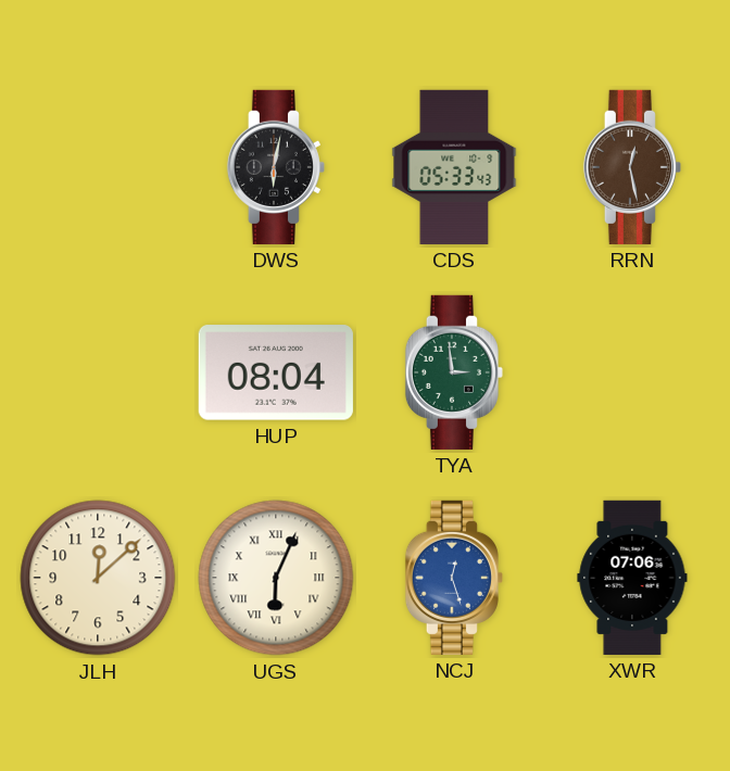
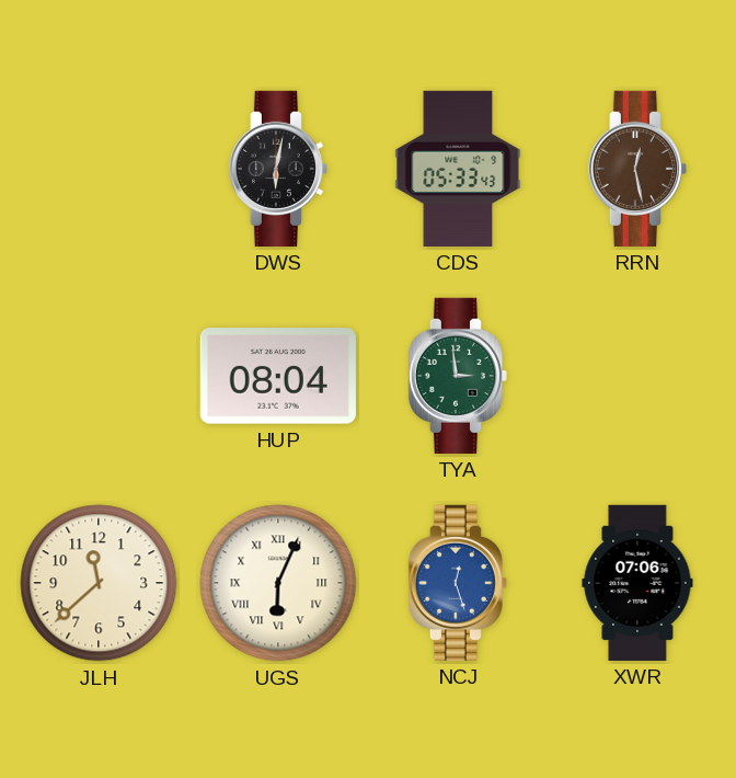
JLH: 12:08 -> 11:38
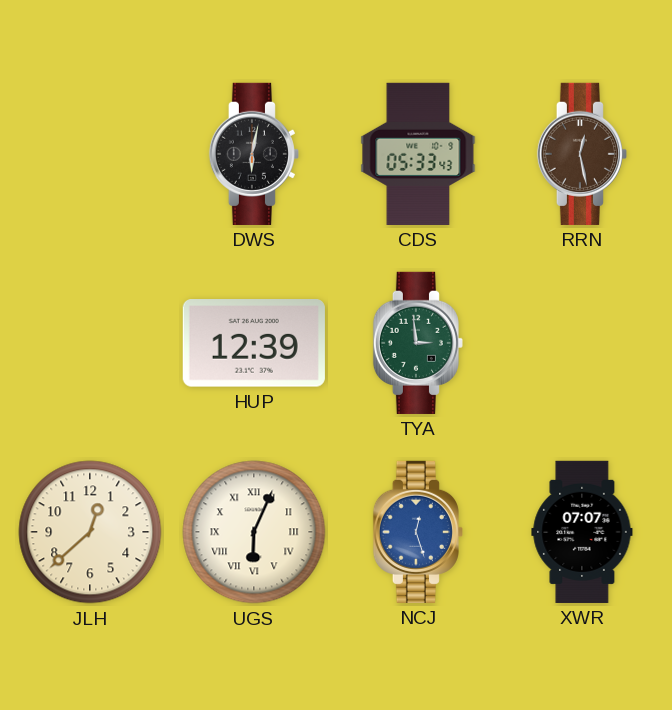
HUP: 08:04 -> 12:39
JLH: 11:38 -> 12:38
XWR: 07:06 -> 07:07
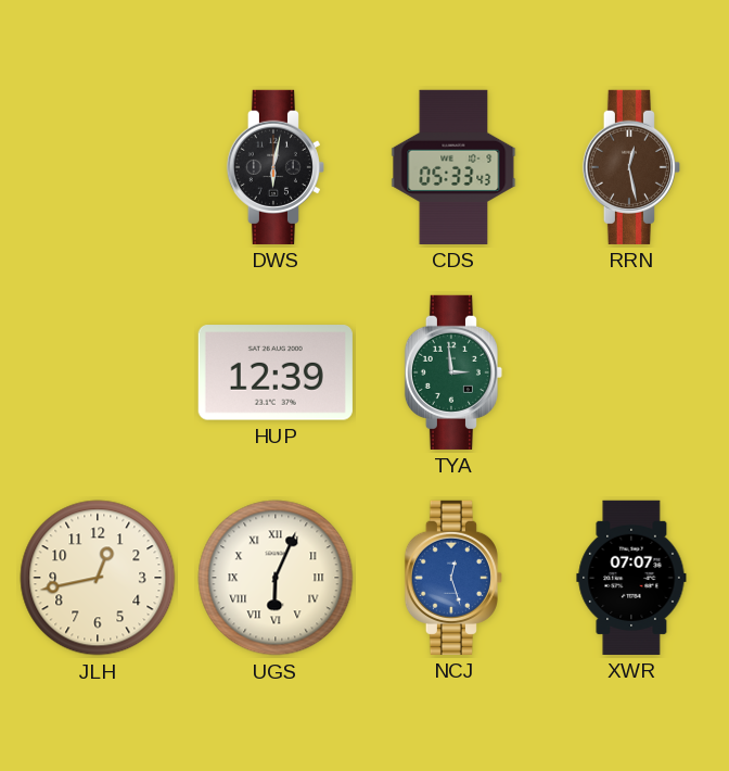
JLH: 12:38 -> 12:43
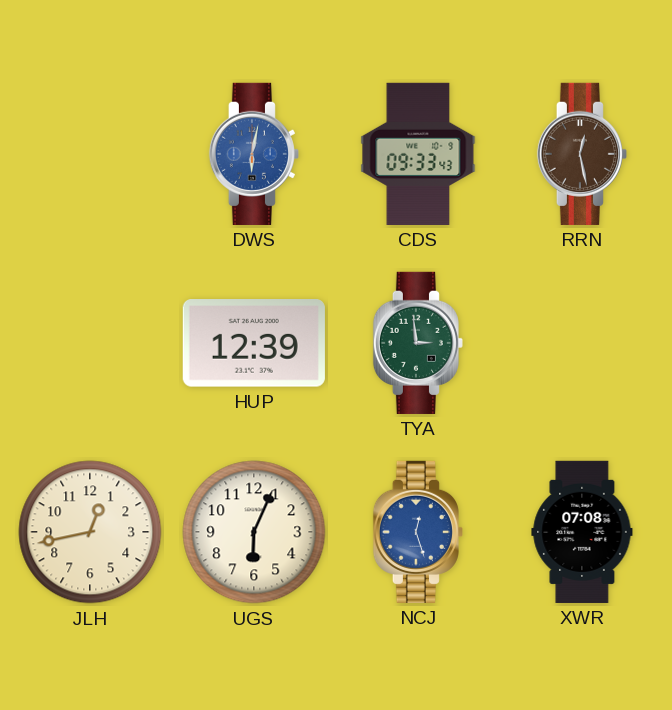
DWS dial: black -> blue
CDS: 05:33 -> 09:33
UGS numerals: Roman -> Arabic
XWR: 07:07 -> 07:08
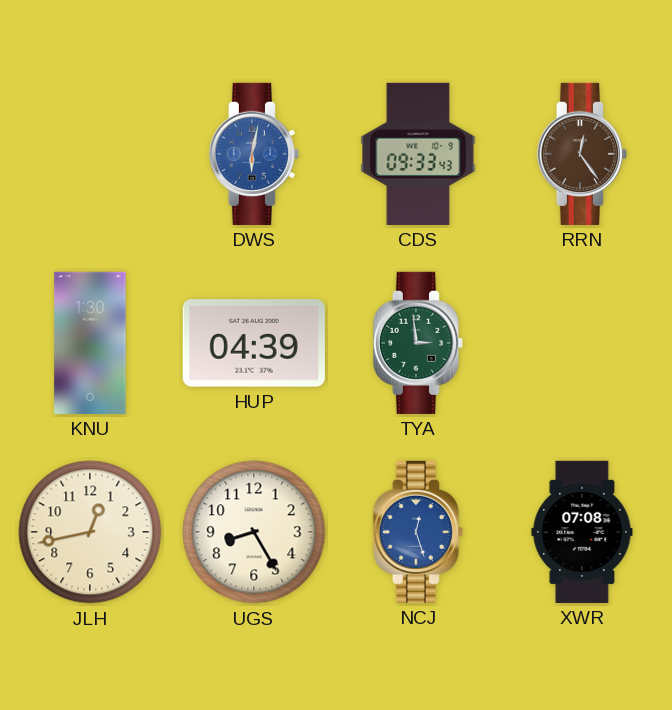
RRN: 12:28 -> 12:24
KNU: none -> 1:30
HUP: 12:39 -> 04:39
UGS: 6:04 -> 8:25
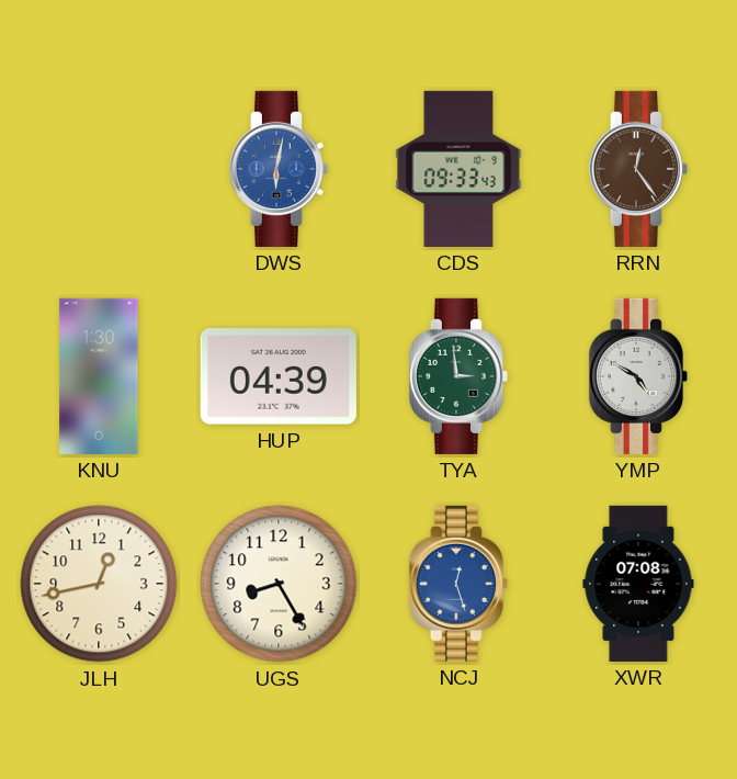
YMP: none -> 4:50
